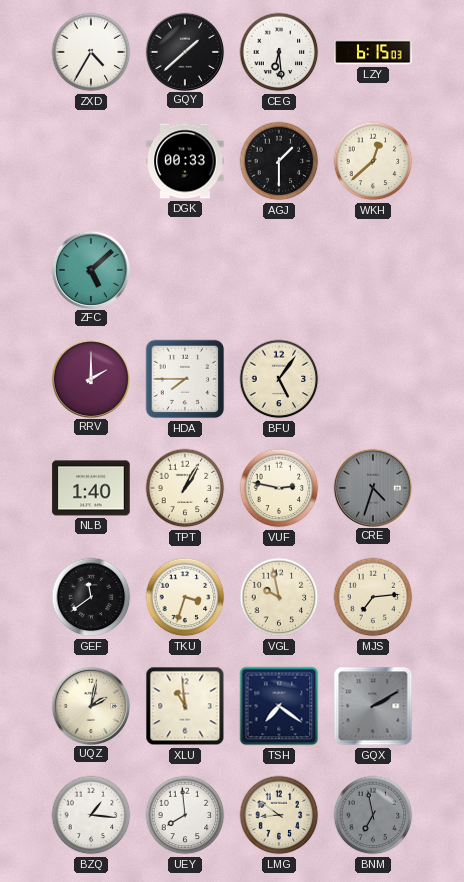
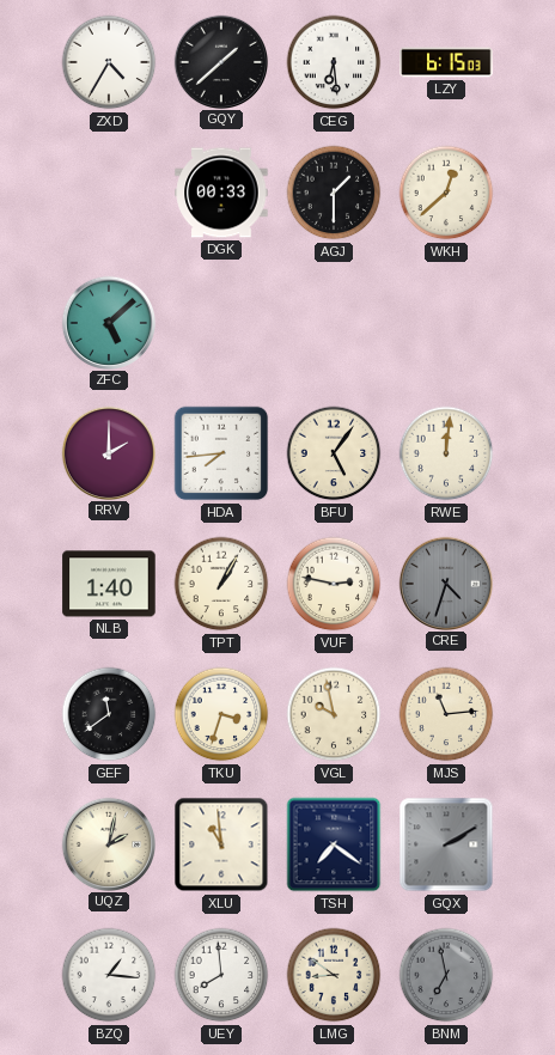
HDA: 7:45 -> 7:44
RWE: none -> 12:01
MJS: 7:14 -> 11:14
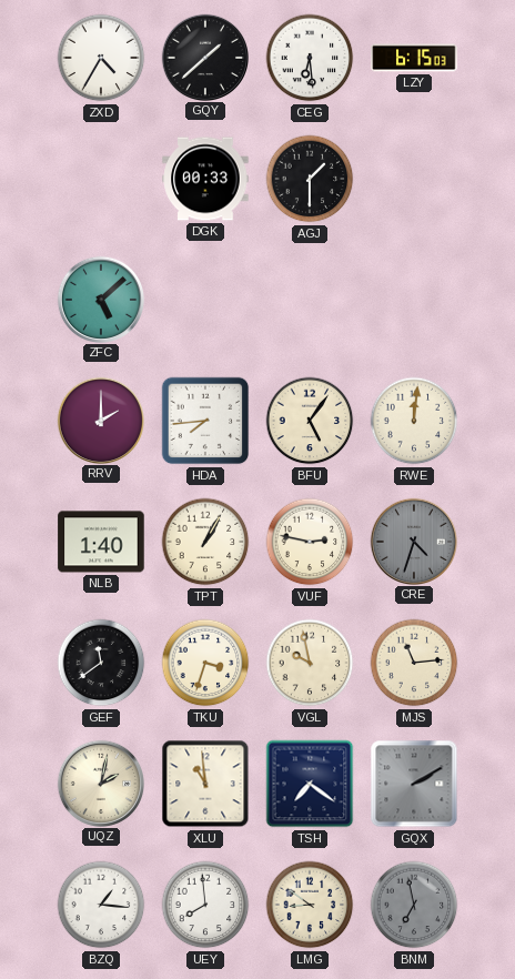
WKH: 12:38 -> none
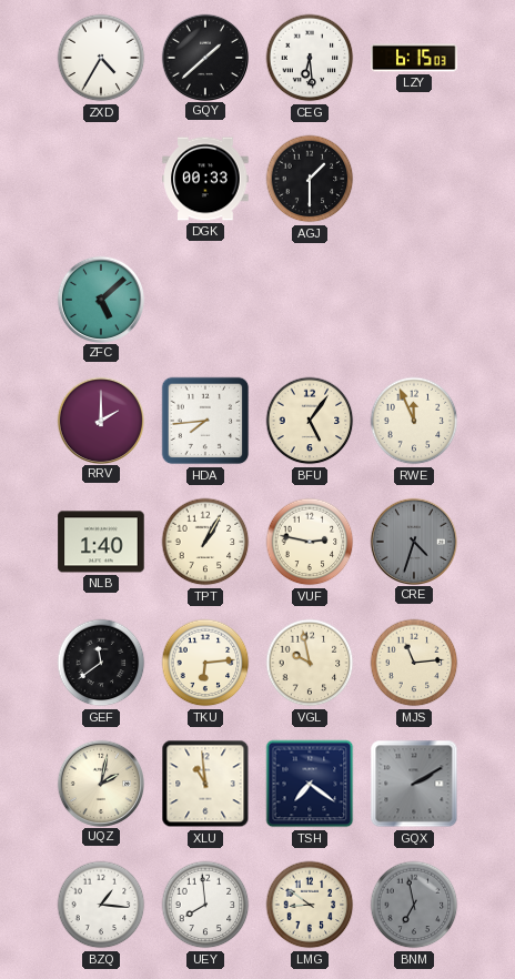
RWE: 12:01 -> 11:56
TKU: 3:33 -> 6:14
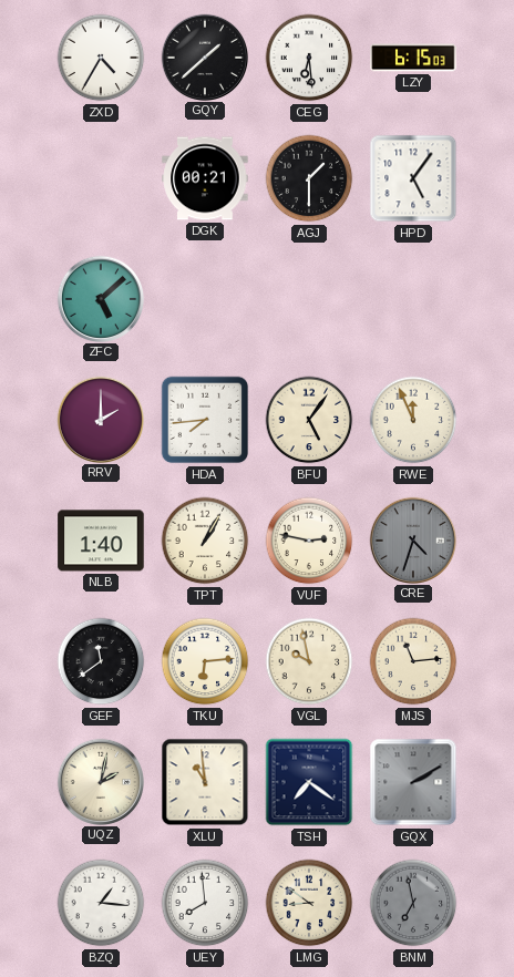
DGK: 00:33 -> 00:21
HPD: none -> 5:06
